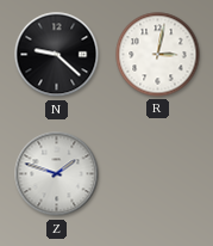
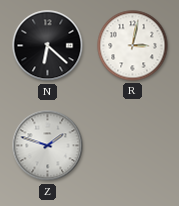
N: 9:22 -> 6:22
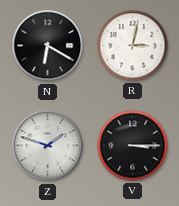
N: 6:22 -> 6:20
V: none -> 3:15
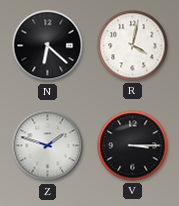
N: 6:20 -> 6:22
R: 3:02 -> 4:02
